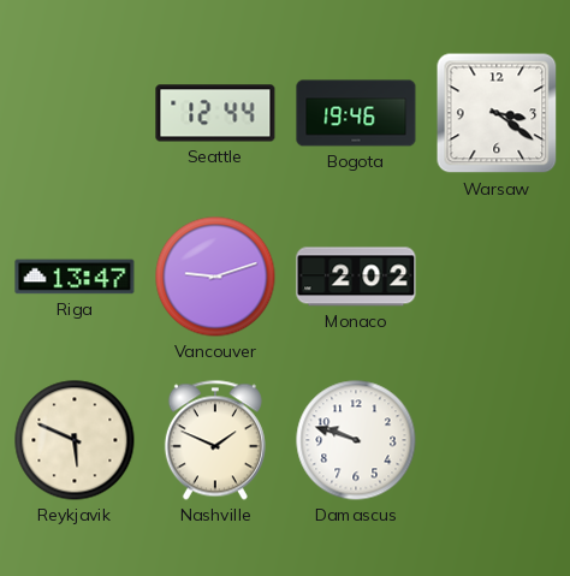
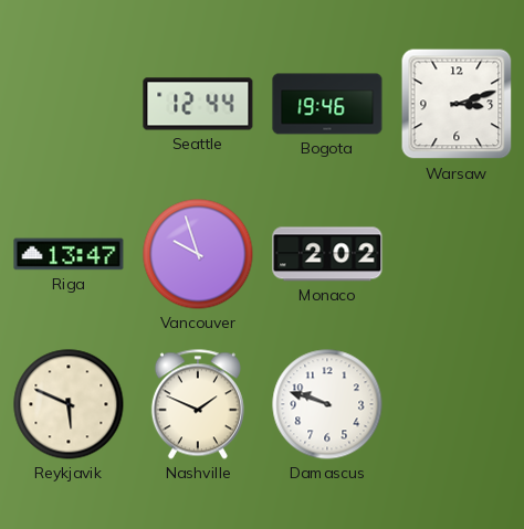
Warsaw: 3:21 -> 3:12
Vancouver: 9:12 -> 9:57
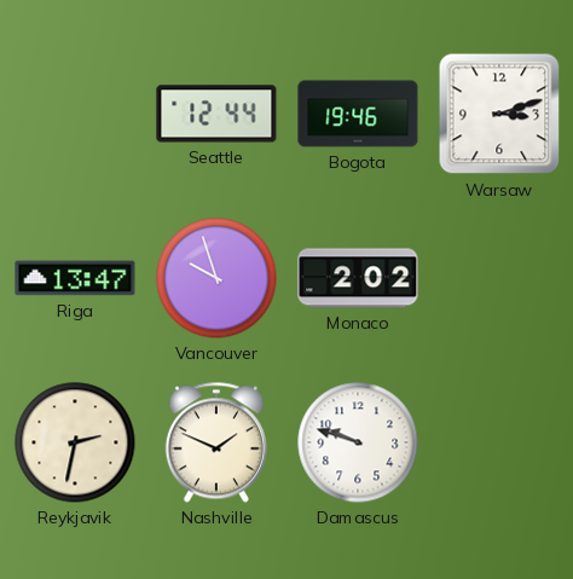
Reykjavik: 5:49 -> 2:32
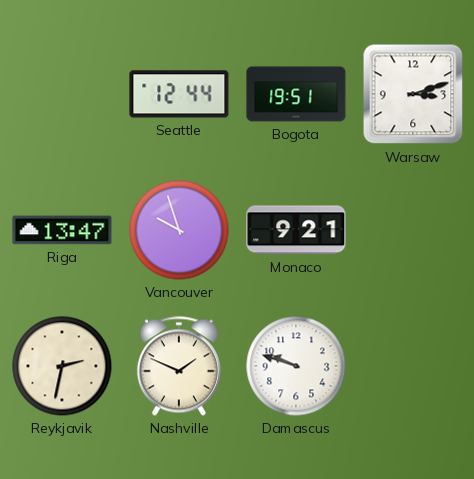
Bogota: 19:46 -> 19:51
Monaco: 2:02 -> 9:21
